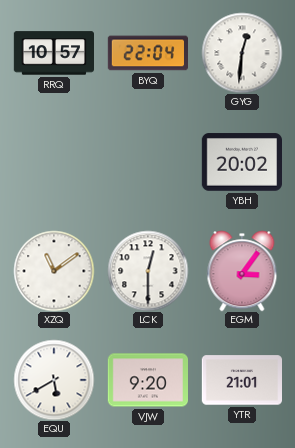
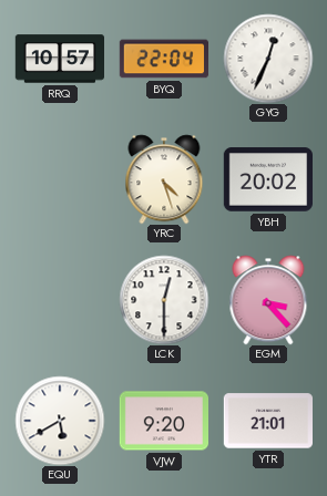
GYG: 12:31 -> 12:34
YRC: none -> 4:27
XZQ: 11:09 -> none
EGM: 3:06 -> 3:23
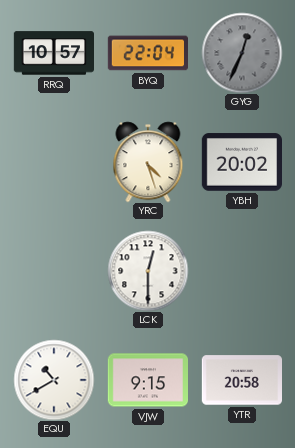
GYG dial: white -> grey
EGM: 3:23 -> none
EQU: 5:40 -> 10:40
VJW: 9:20 -> 9:15
YTR: 21:01 -> 20:58
